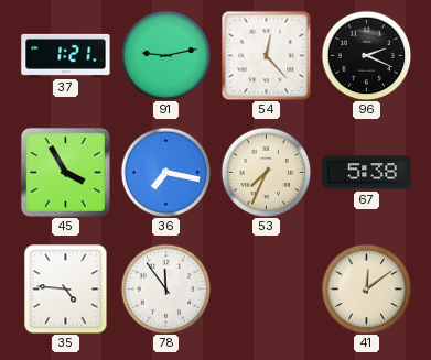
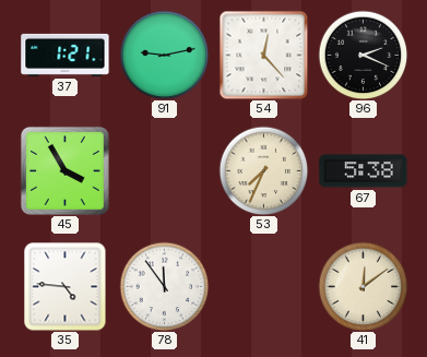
36: 7:17 -> none
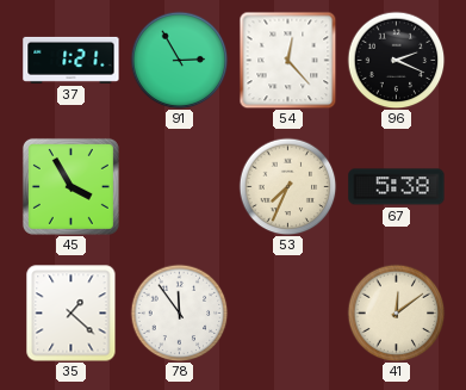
91: 9:13 -> 2:55
35: 4:46 -> 1:22
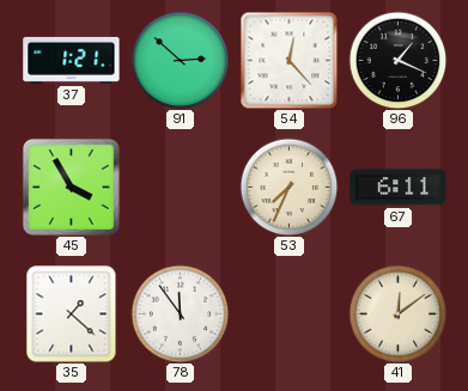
91: 2:55 -> 2:52
96: 2:19 -> 1:19
67: 5:38 -> 6:11
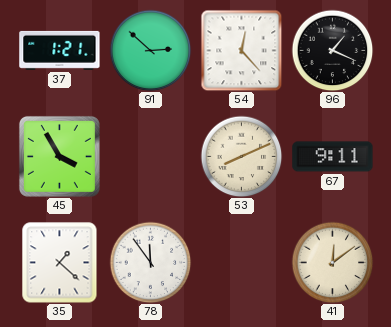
53: 7:34 -> 8:11
67: 6:11 -> 9:11
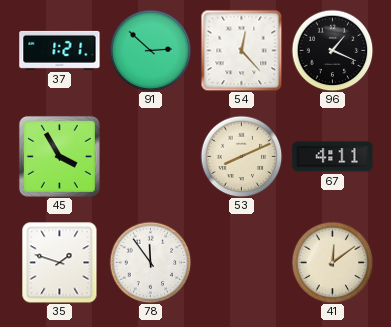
67: 9:11 -> 4:11
35: 1:22 -> 1:48
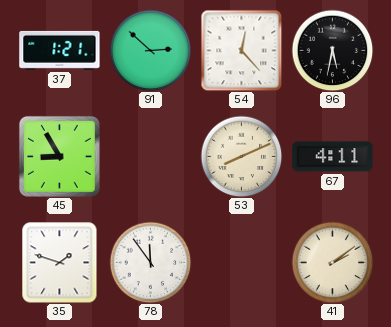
96: 1:19 -> 5:32
45: 3:55 -> 8:55
41: 12:09 -> 2:09
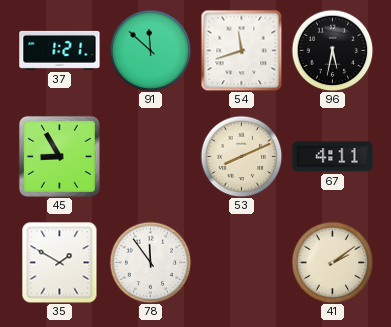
91: 2:52 -> 11:52
54: 12:23 -> 11:42
35: 1:48 -> 1:50
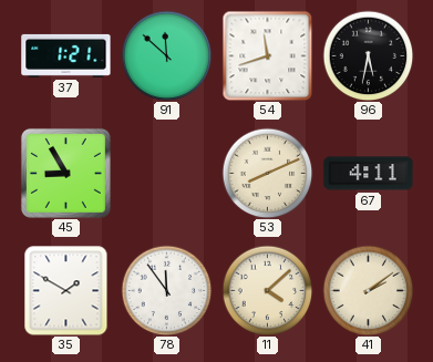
11: none -> 4:08
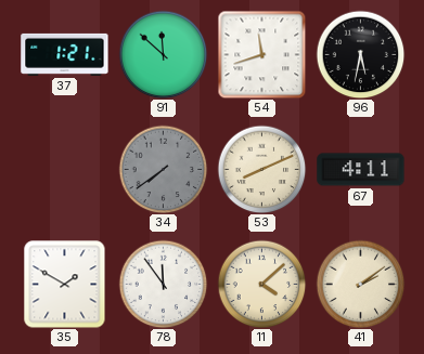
45: 8:55 -> none
34: none -> 7:39
